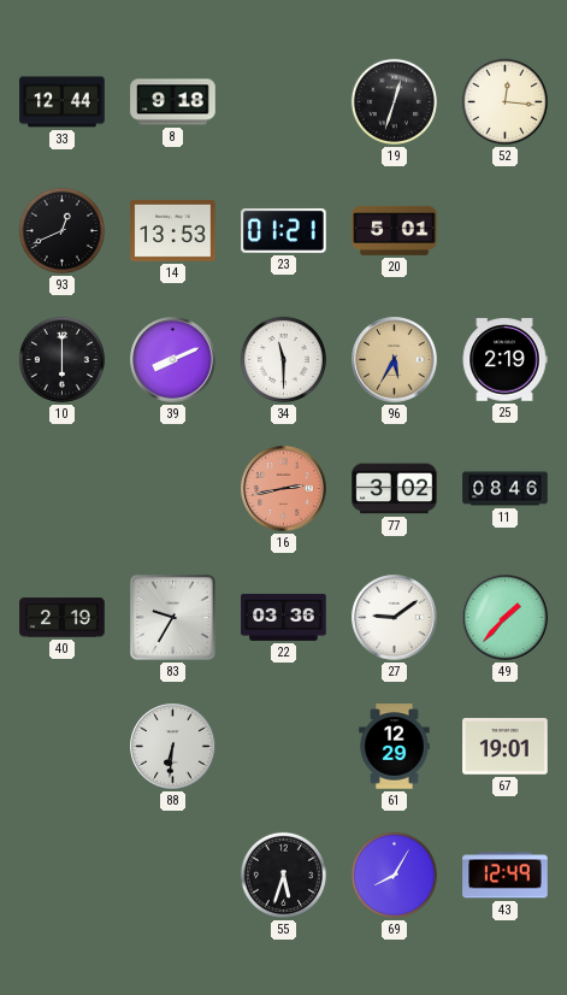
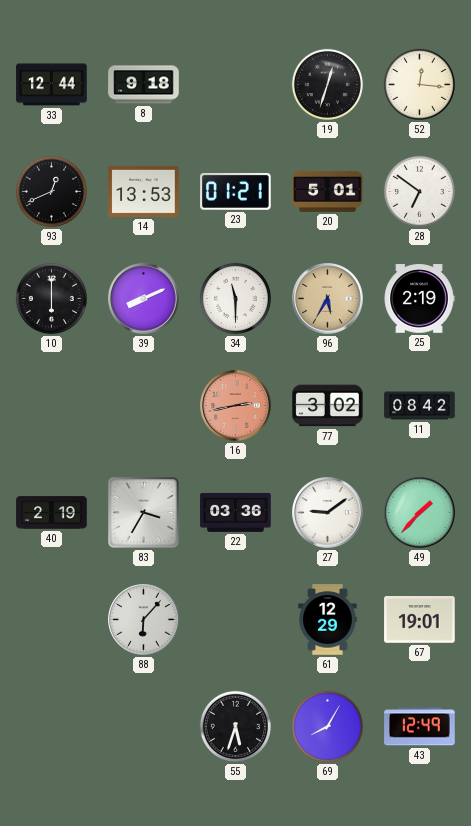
28: none -> 6:51
11: 08:46 -> 08:42
83: 9:35 -> 3:35
88: 6:31 -> 6:07
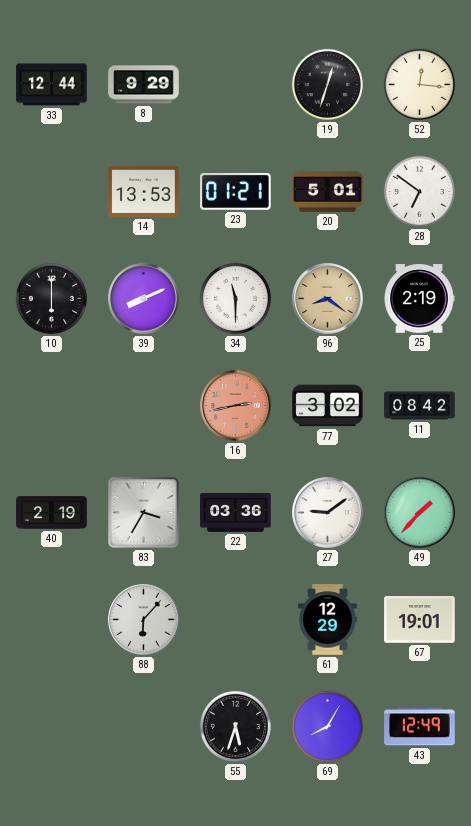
8: 9:18 -> 9:29
93: 12:41 -> none
96: 5:35 -> 8:21
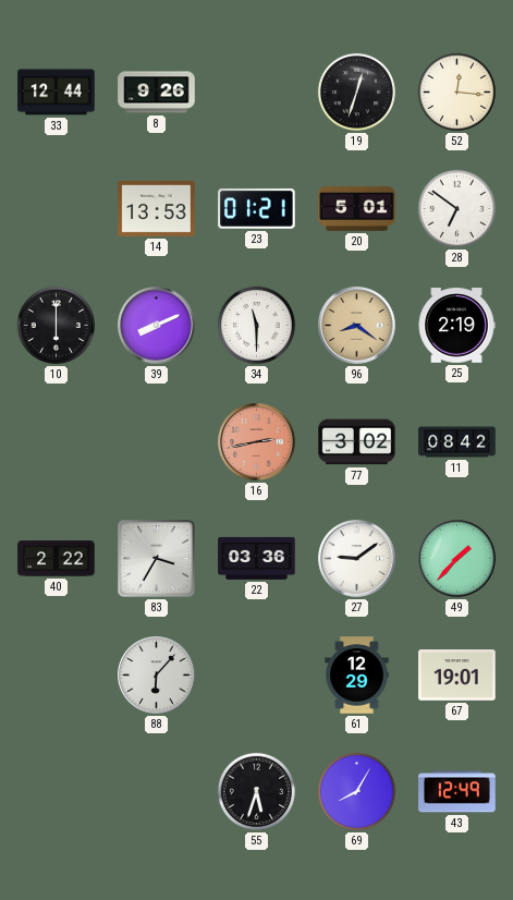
8: 9:29 -> 9:26
40: 2:19 -> 2:22
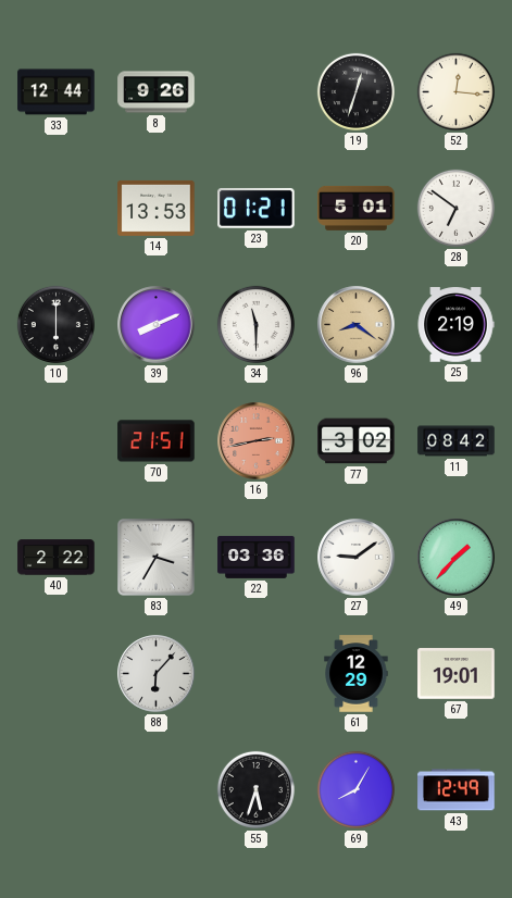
70: none -> 21:51
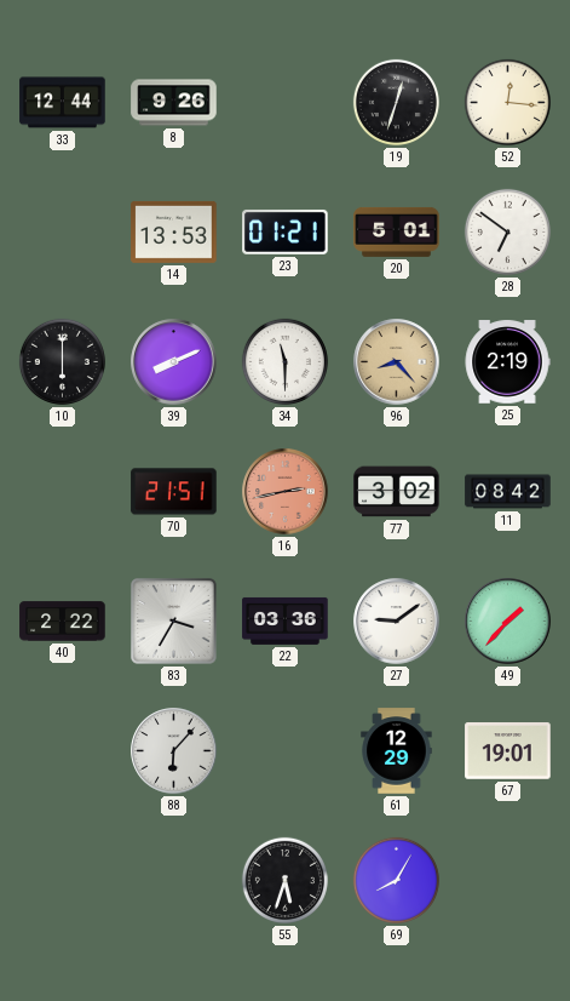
96: 8:21 -> 8:23
43: 12:49 -> none
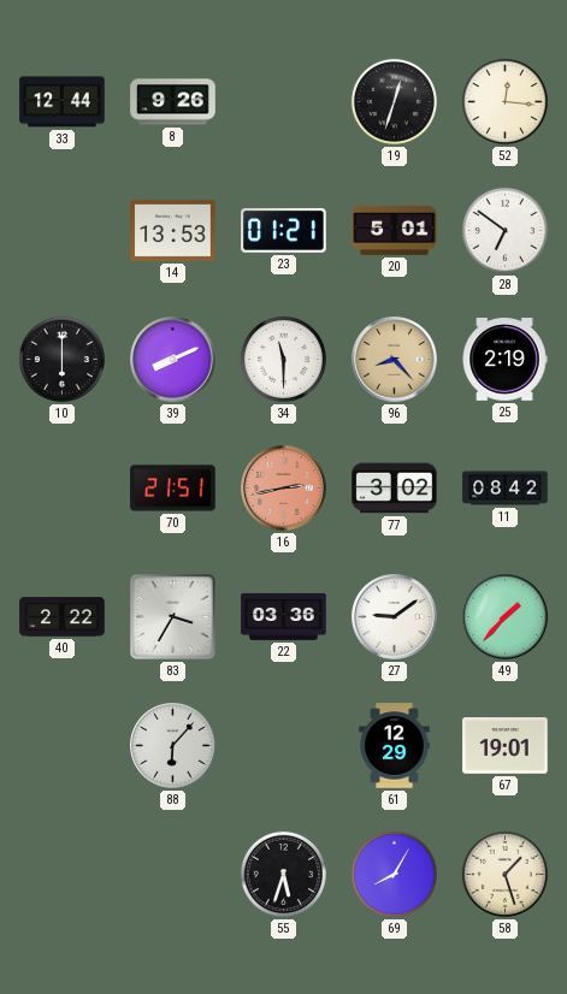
58: none -> 1:27
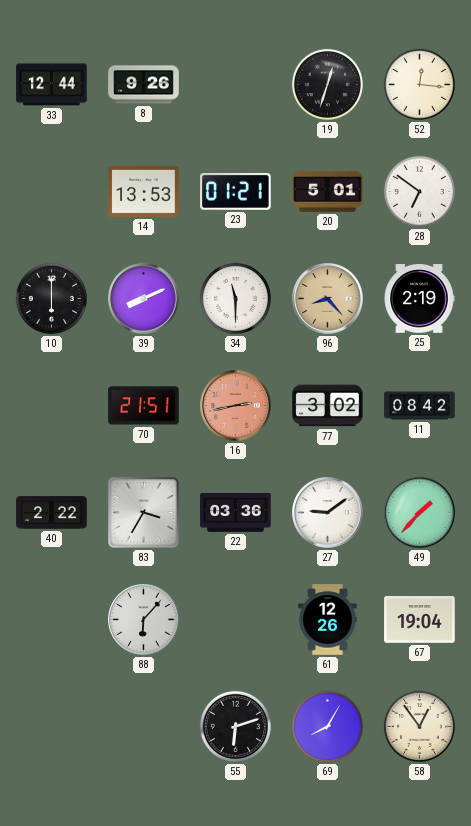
61: 12:29 -> 12:26
67: 19:01 -> 19:04
55: 5:33 -> 6:12
58: 1:27 -> 12:54
